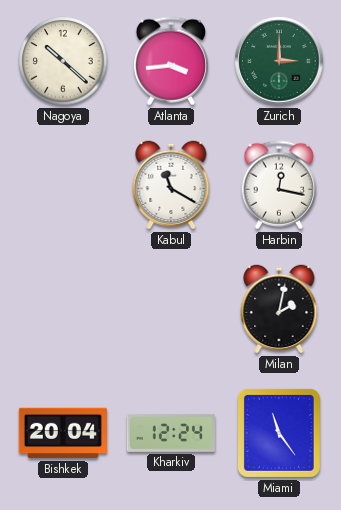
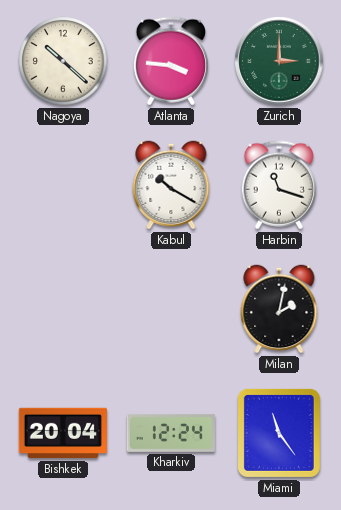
Atlanta: 3:44 -> 3:46
Kabul: 11:20 -> 10:20
Harbin: 12:17 -> 11:18
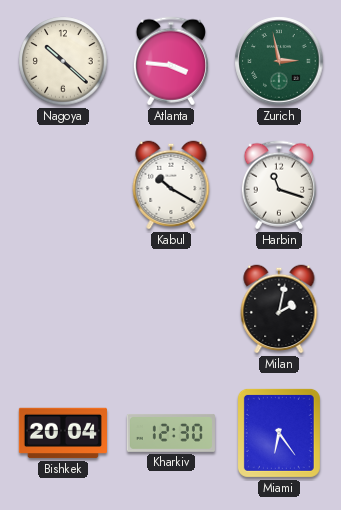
Zurich: 3:00 -> 2:58
Kharkiv: 12:24 -> 12:30
Miami: 11:24 -> 6:24
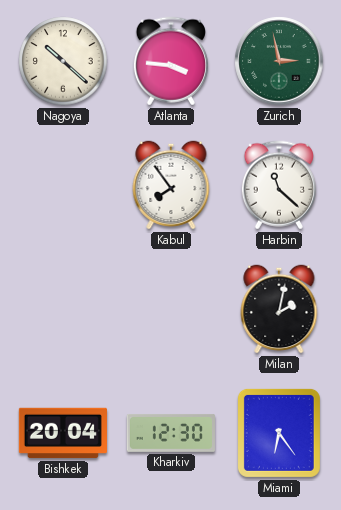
Kabul: 10:20 -> 7:54
Harbin: 11:18 -> 11:22
